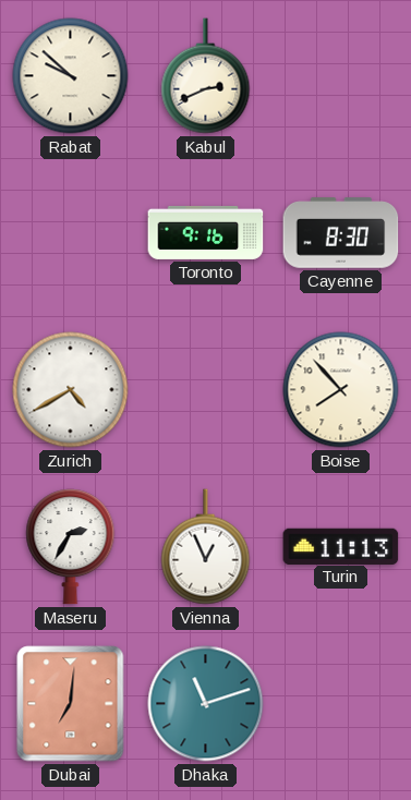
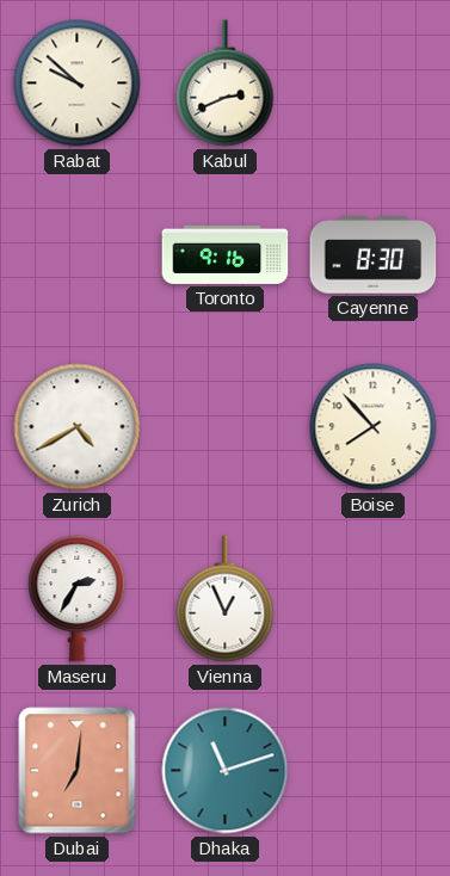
Turin: 11:13 -> none
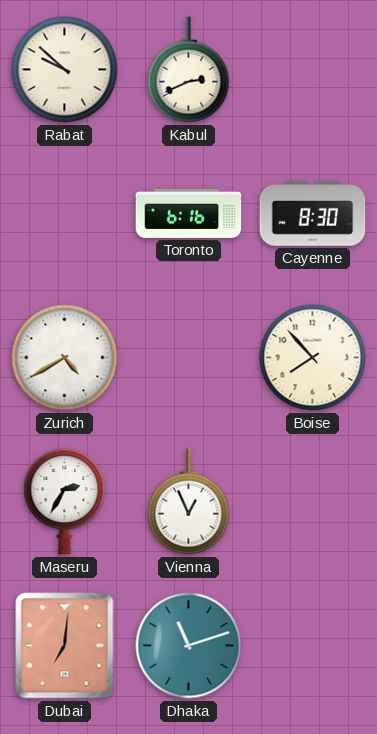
Toronto: 9:16 -> 6:16
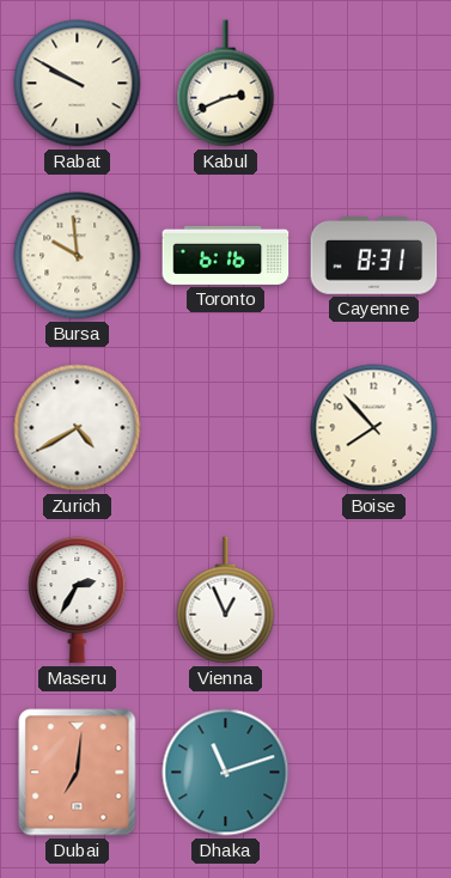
Rabat: 9:52 -> 9:50
Bursa: none -> 9:59
Cayenne: 8:30 -> 8:31
